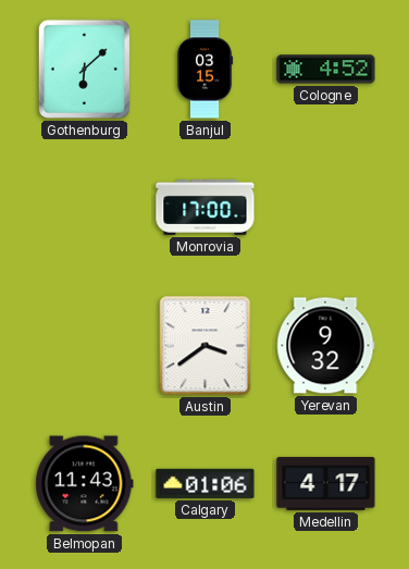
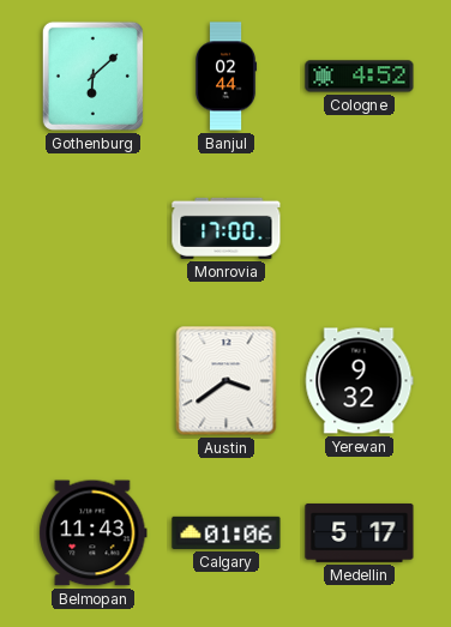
Banjul: 03:15 -> 02:44
Medellin: 4:17 -> 5:17
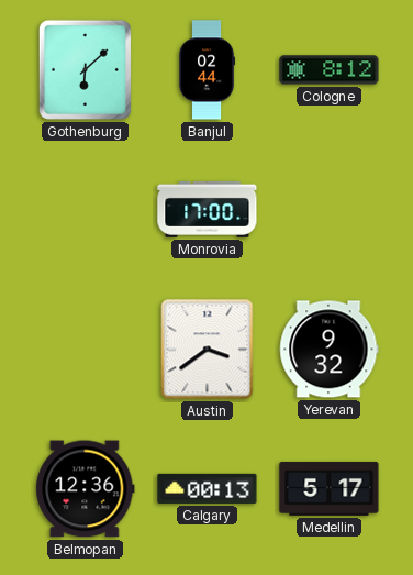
Cologne: 4:52 -> 8:12
Belmopan: 11:43 -> 12:36
Calgary: 01:06 -> 00:13
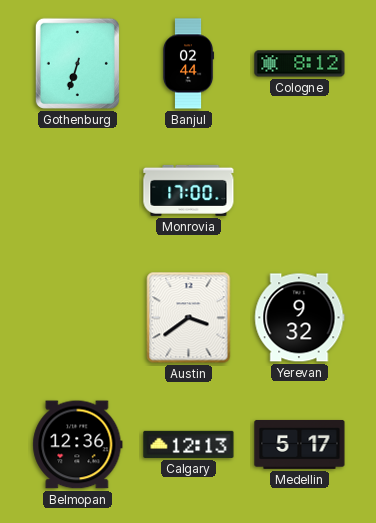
Gothenburg: 6:08 -> 6:33
Calgary: 00:13 -> 12:13
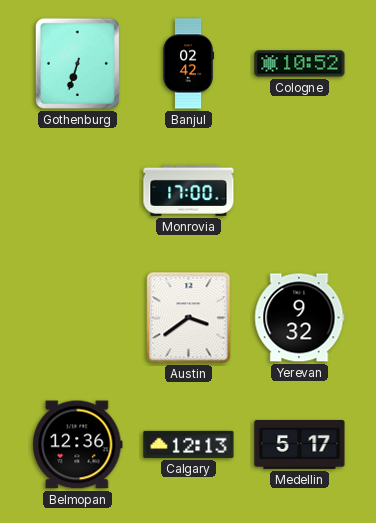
Banjul: 02:44 -> 02:42
Cologne: 8:12 -> 10:52
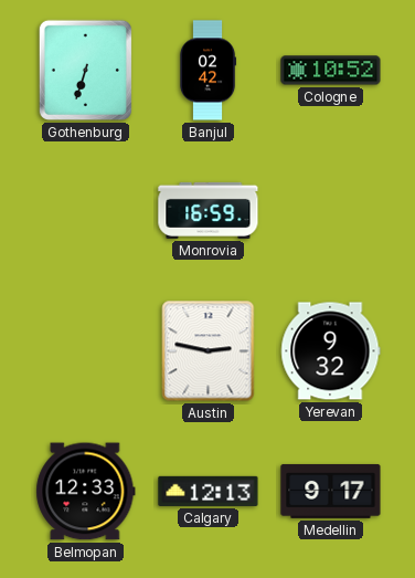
Monrovia: 17:00 -> 16:59
Austin: 3:39 -> 2:47
Belmopan: 12:36 -> 12:33
Medellin: 5:17 -> 9:17
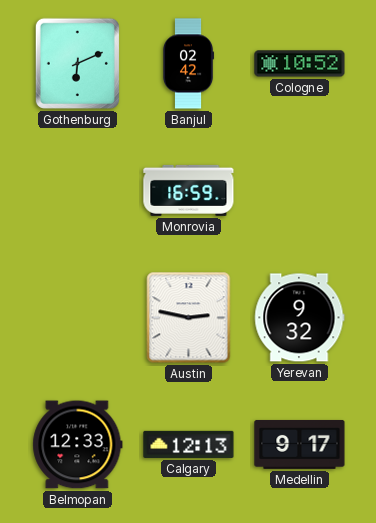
Gothenburg: 6:33 -> 6:11
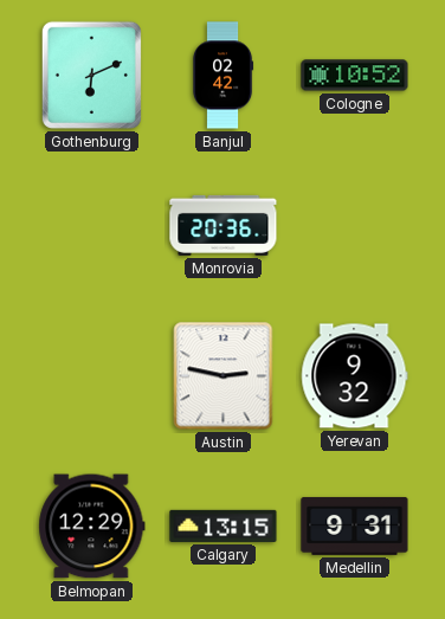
Monrovia: 16:59 -> 20:36
Belmopan: 12:33 -> 12:29
Calgary: 12:13 -> 13:15
Medellin: 9:17 -> 9:31
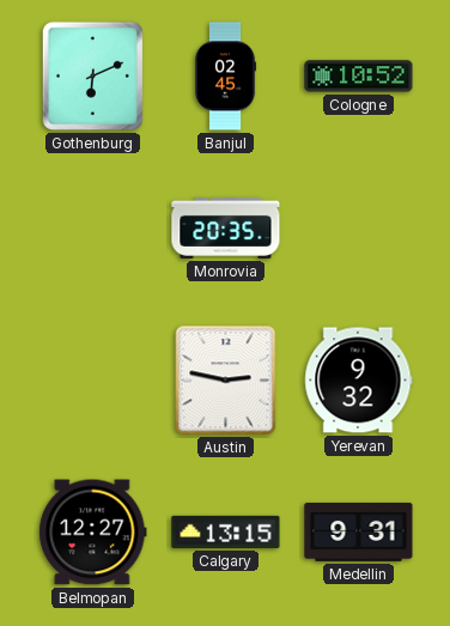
Banjul: 02:42 -> 02:45
Monrovia: 20:36 -> 20:35
Belmopan: 12:29 -> 12:27
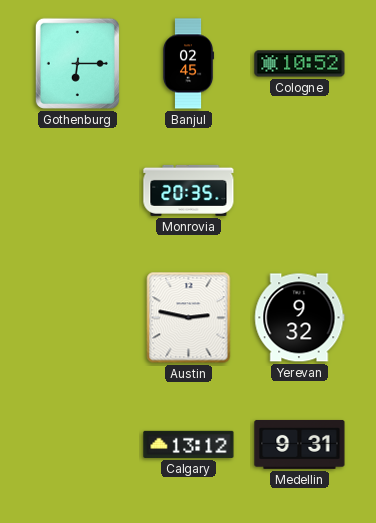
Gothenburg: 6:11 -> 6:15
Belmopan: 12:27 -> none
Calgary: 13:15 -> 13:12
